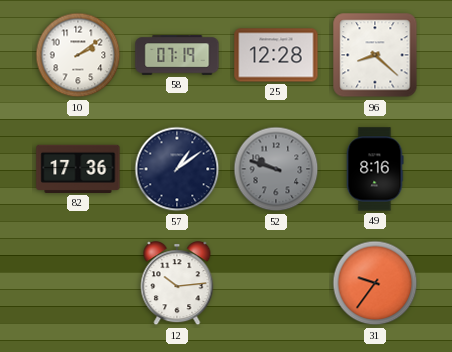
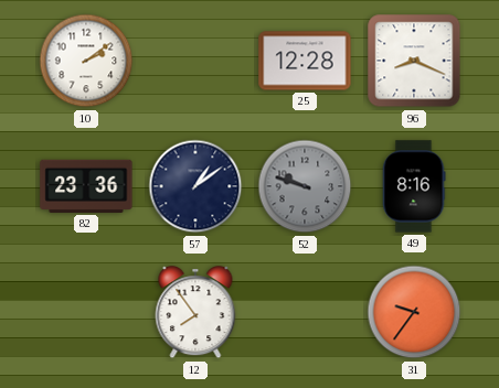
58: 07:19 -> none
96: 8:22 -> 8:19
82: 17:36 -> 23:36
12: 10:14 -> 7:54
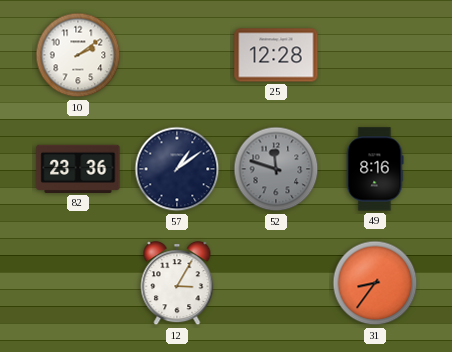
96: 8:19 -> none
52: 9:48 -> 11:48
12: 7:54 -> 3:05
31: 9:36 -> 8:36
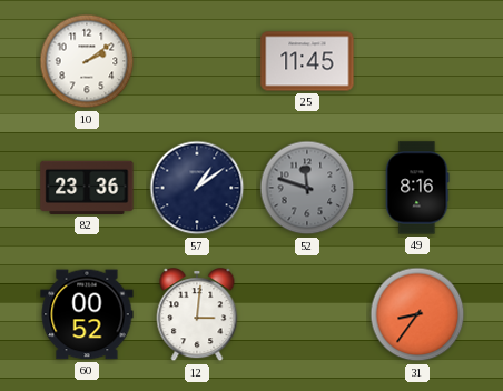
25: 12:28 -> 11:45
60: none -> 00:52
12: 3:05 -> 3:01
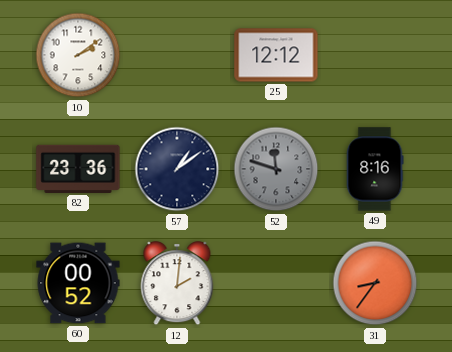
25: 11:45 -> 12:12
12: 3:01 -> 2:01
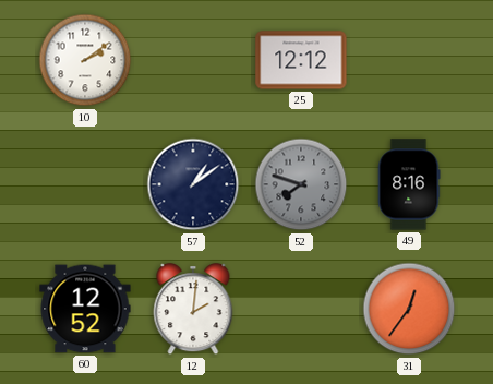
82: 23:36 -> none
52: 11:48 -> 7:48
60: 00:52 -> 12:52
31: 8:36 -> 12:36
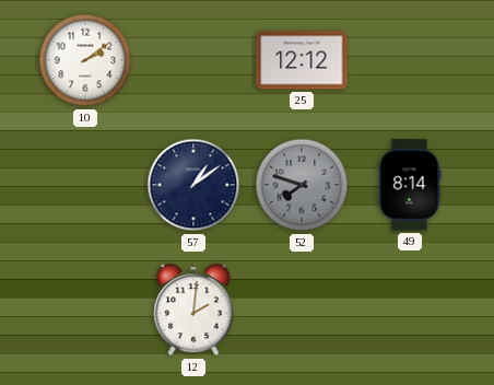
49: 8:16 -> 8:14
60: 12:52 -> none
31: 12:36 -> none
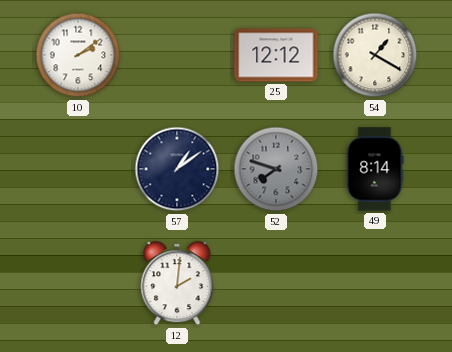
54: none -> 1:20
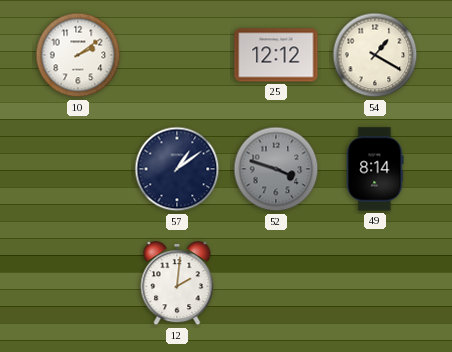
52: 7:48 -> 3:48
